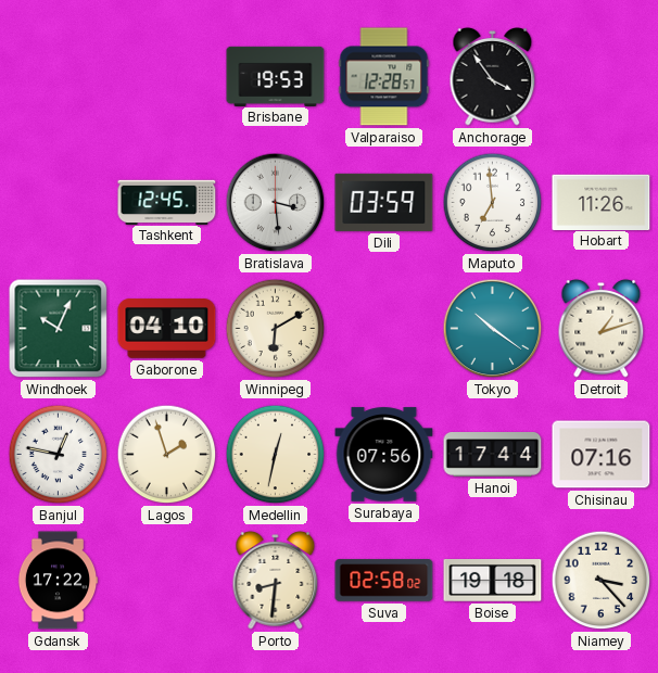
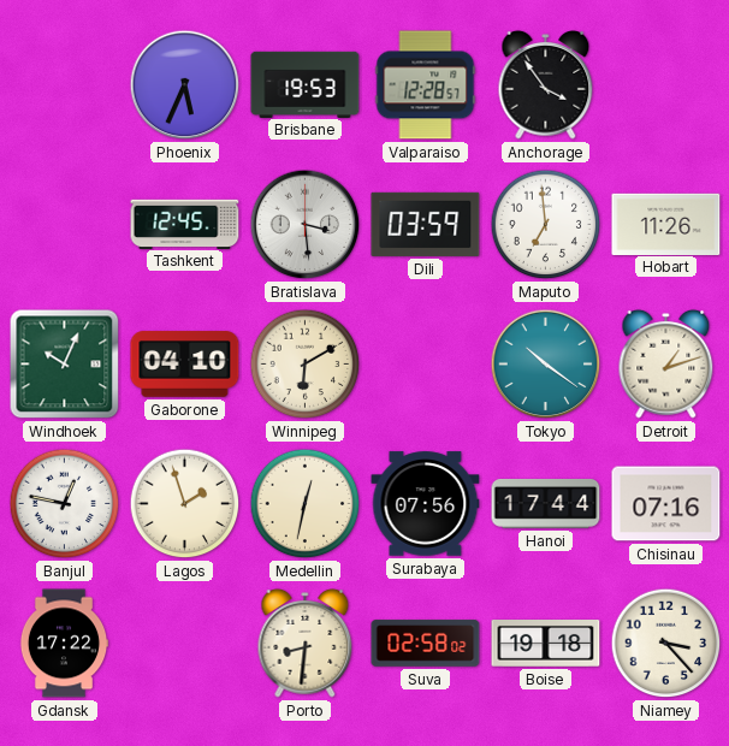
Phoenix: none -> 5:34
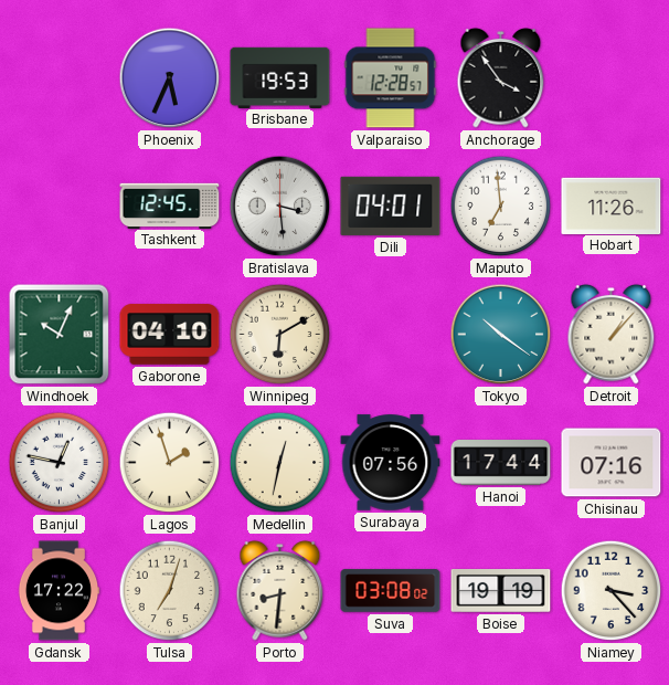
Dili: 03:59 -> 04:01
Detroit: 1:12 -> 1:07
Tulsa: none -> 7:03
Suva: 02:58 -> 03:08
Boise: 19:18 -> 19:19
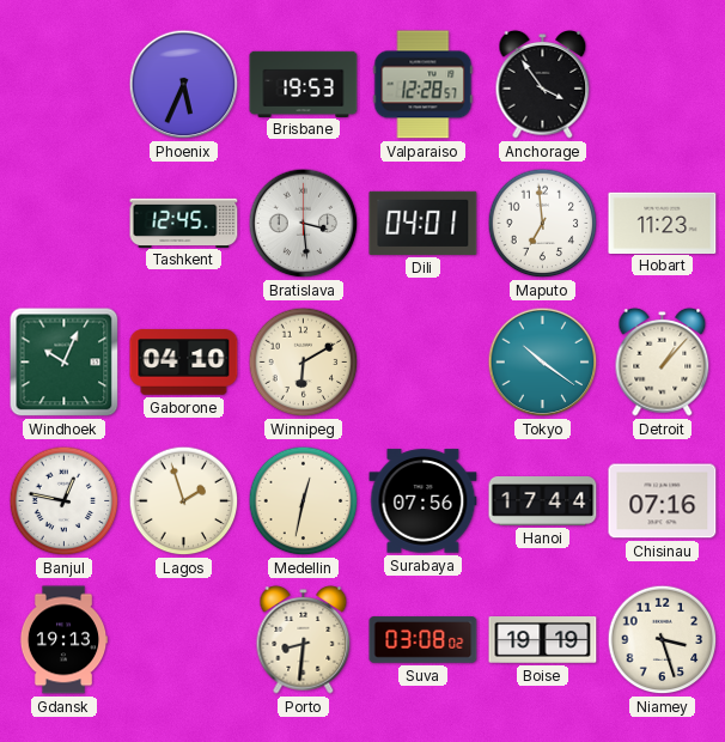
Hobart: 11:26 -> 11:23
Gdansk: 17:22 -> 19:13
Tulsa: 7:03 -> none
Niamey: 3:23 -> 3:27
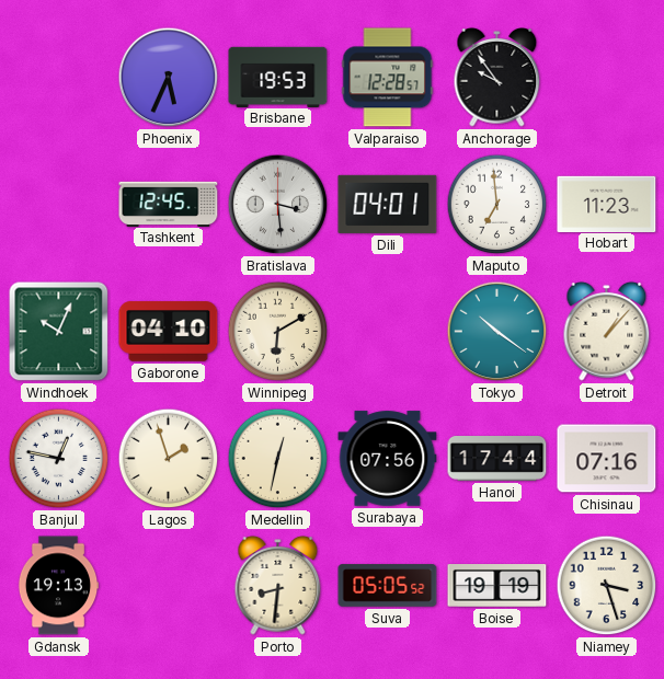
Anchorage: 3:54 -> 9:54
Suva: 03:08 -> 05:05
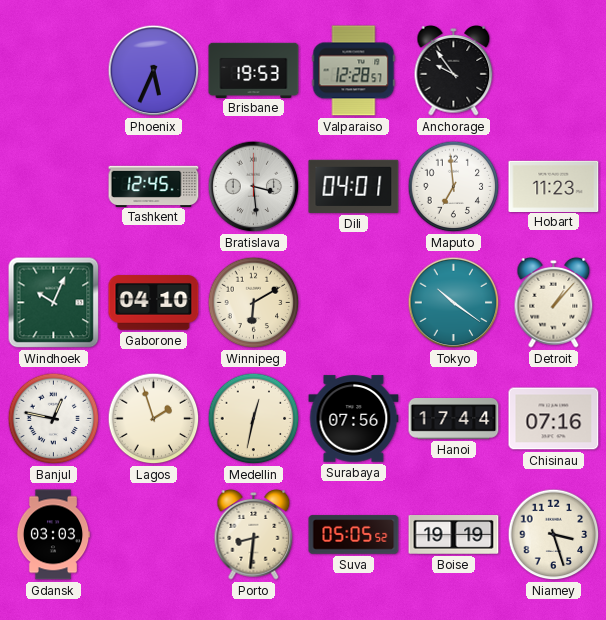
Gdansk: 19:13 -> 03:03
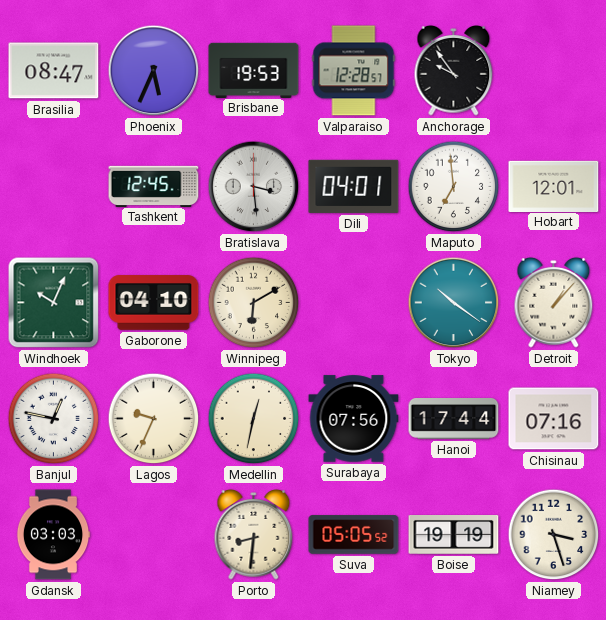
Brasilia: none -> 08:47
Hobart: 11:23 -> 12:01
Lagos: 1:57 -> 9:34
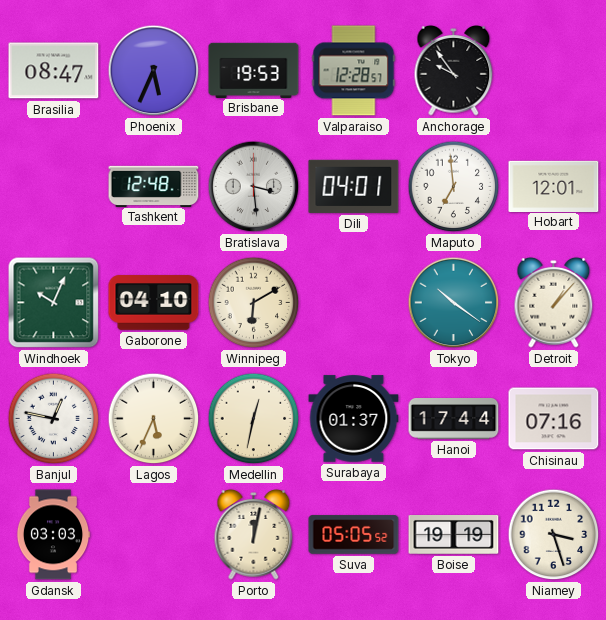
Tashkent: 12:45 -> 12:48
Lagos: 9:34 -> 5:34
Surabaya: 07:56 -> 01:37
Porto: 8:31 -> 12:02
